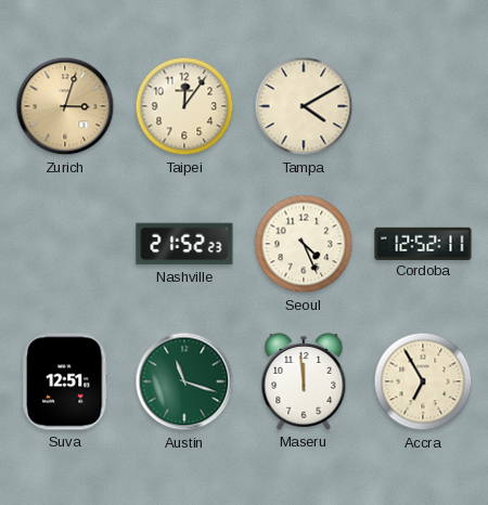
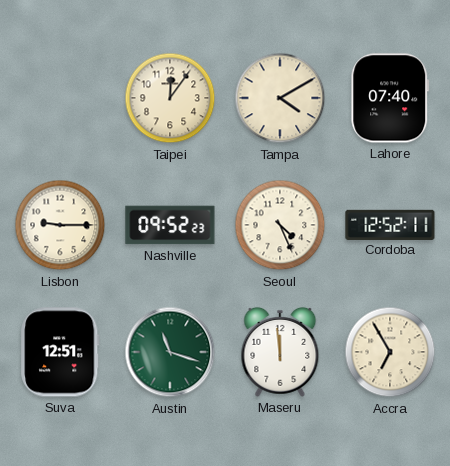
Zurich: 3:03 -> none
Lahore: none -> 07:40
Lisbon: none -> 9:15
Nashville: 21:52 -> 09:52
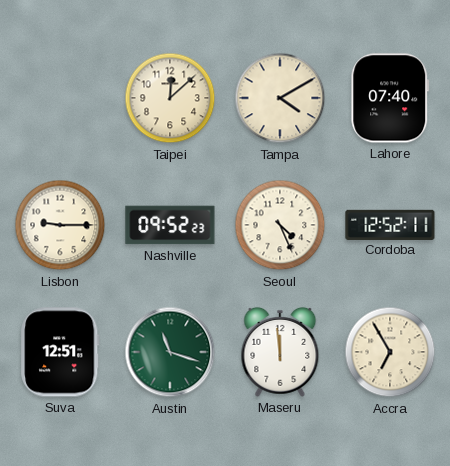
Taipei: 12:06 -> 12:08
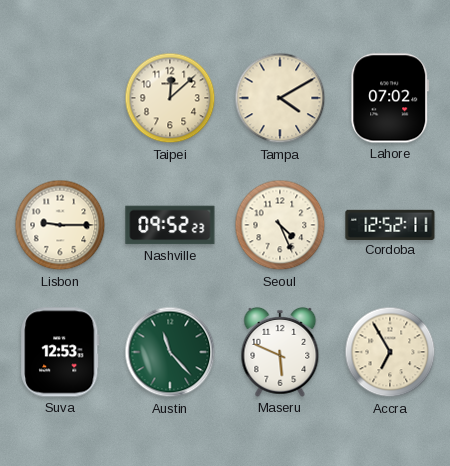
Lahore: 07:40 -> 07:02
Suva: 12:51 -> 12:53
Austin: 11:18 -> 11:23
Maseru: 11:59 -> 5:49
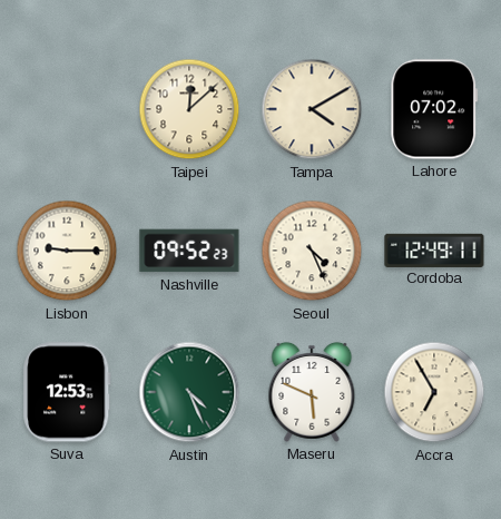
Cordoba: 12:52 -> 12:49
Austin: 11:23 -> 4:26
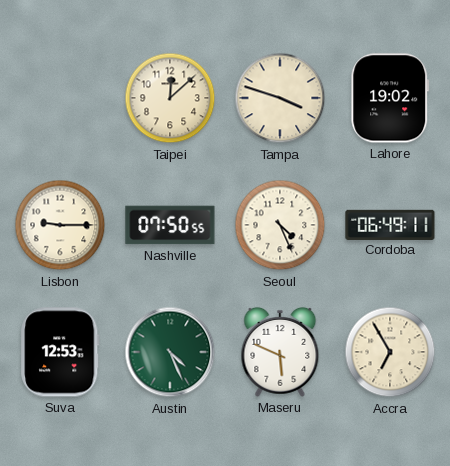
Tampa: 4:10 -> 3:48
Lahore: 07:02 -> 19:02
Nashville: 09:52 -> 07:50
Cordoba: 12:49 -> 06:49
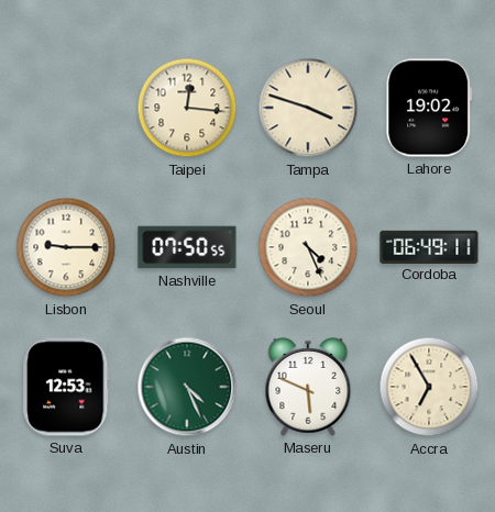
Taipei: 12:08 -> 12:16
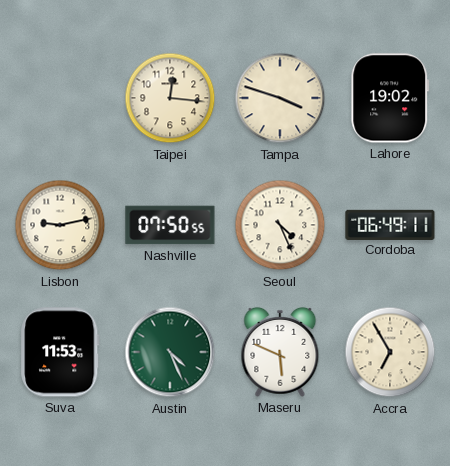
Lisbon: 9:15 -> 9:13
Suva: 12:53 -> 11:53
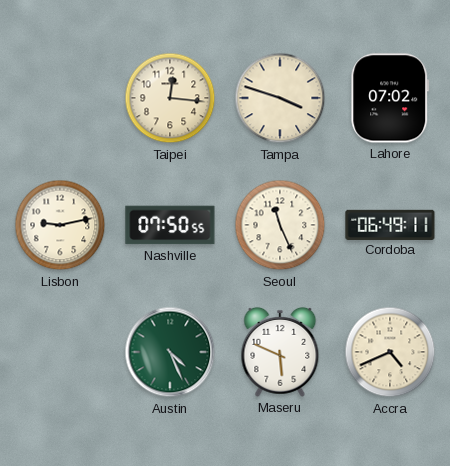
Lahore: 19:02 -> 07:02
Seoul: 4:26 -> 11:26
Suva: 11:53 -> none
Accra: 6:55 -> 4:41
